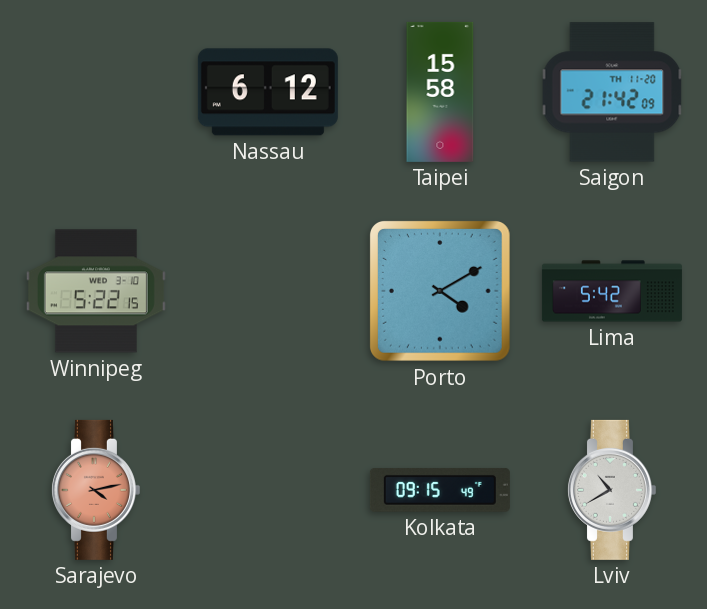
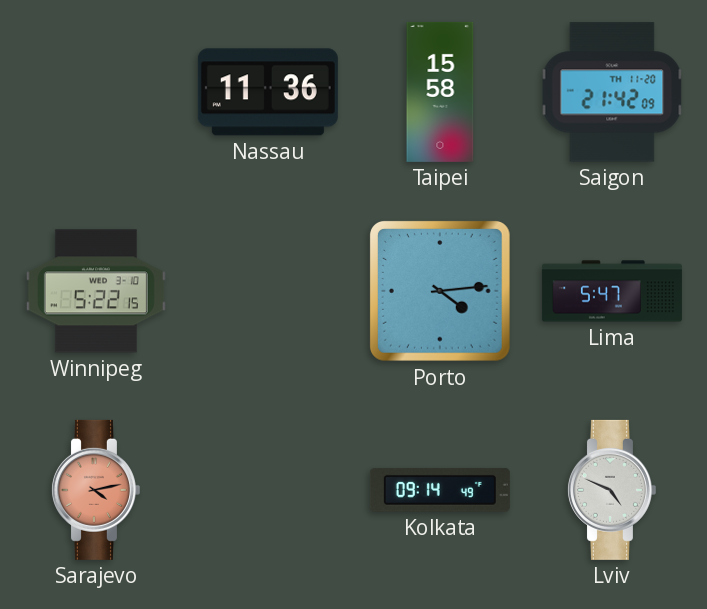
Nassau: 6:12 -> 11:36
Porto: 4:10 -> 4:14
Lima: 5:42 -> 5:47
Kolkata: 09:15 -> 09:14
Lviv: 10:40 -> 4:49
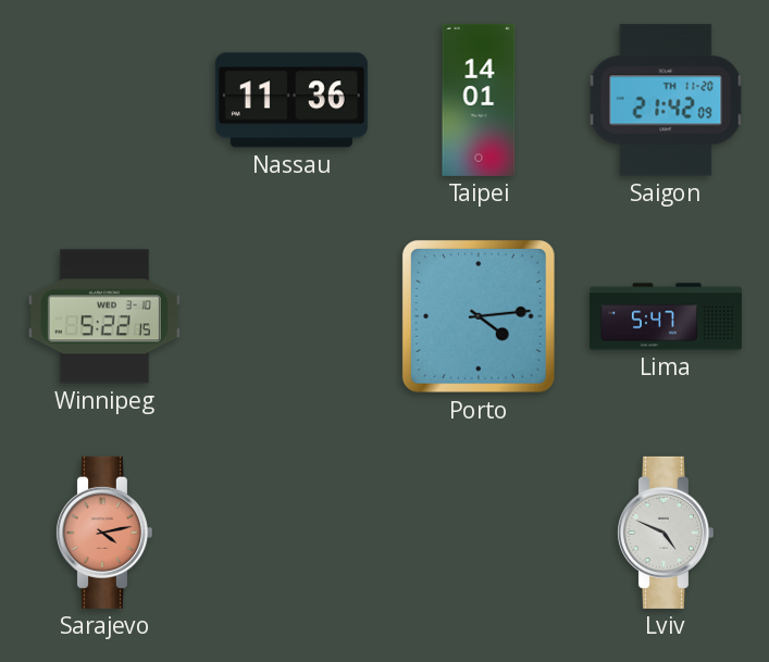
Taipei: 15:58 -> 14:01
Kolkata: 09:14 -> none
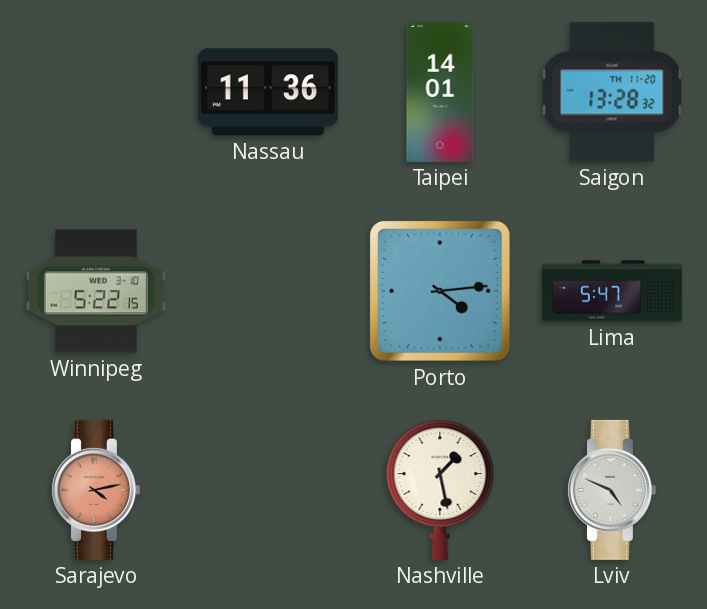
Saigon: 21:42 -> 13:28
Nashville: none -> 1:28
